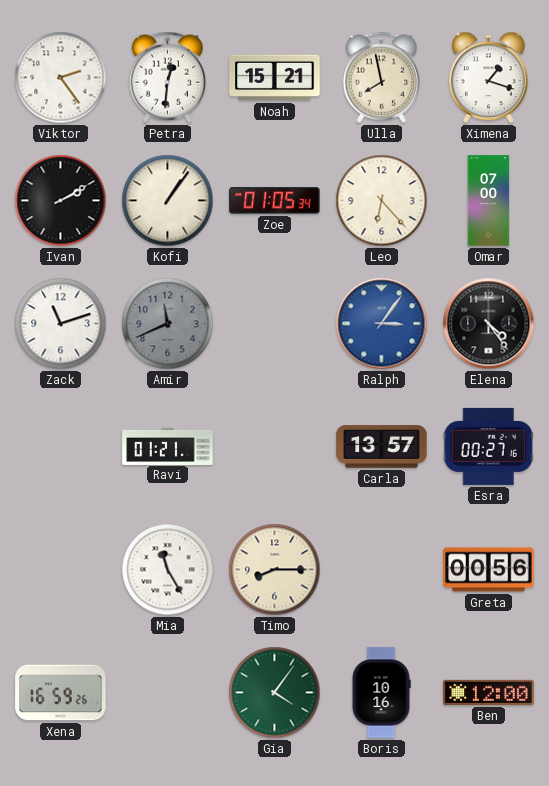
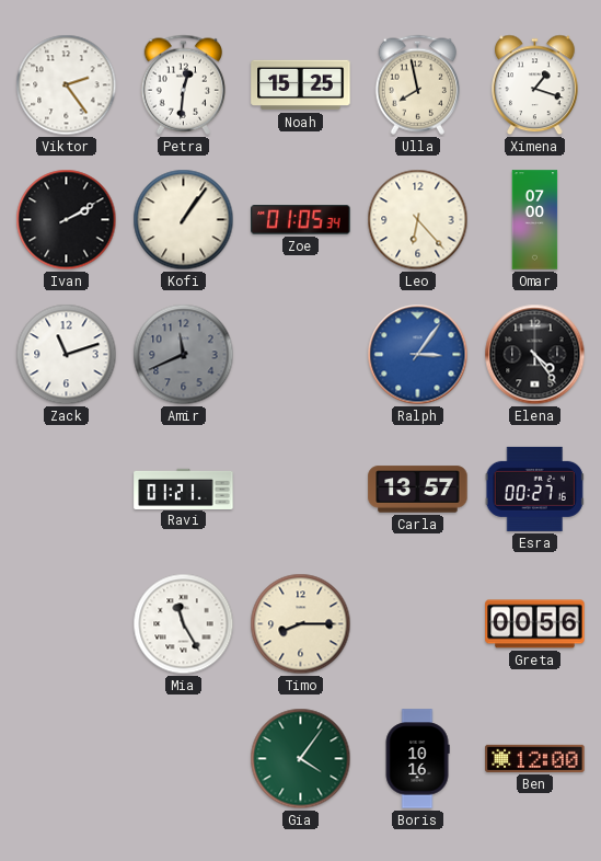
Noah: 15:21 -> 15:25
Xena: 16:59 -> none
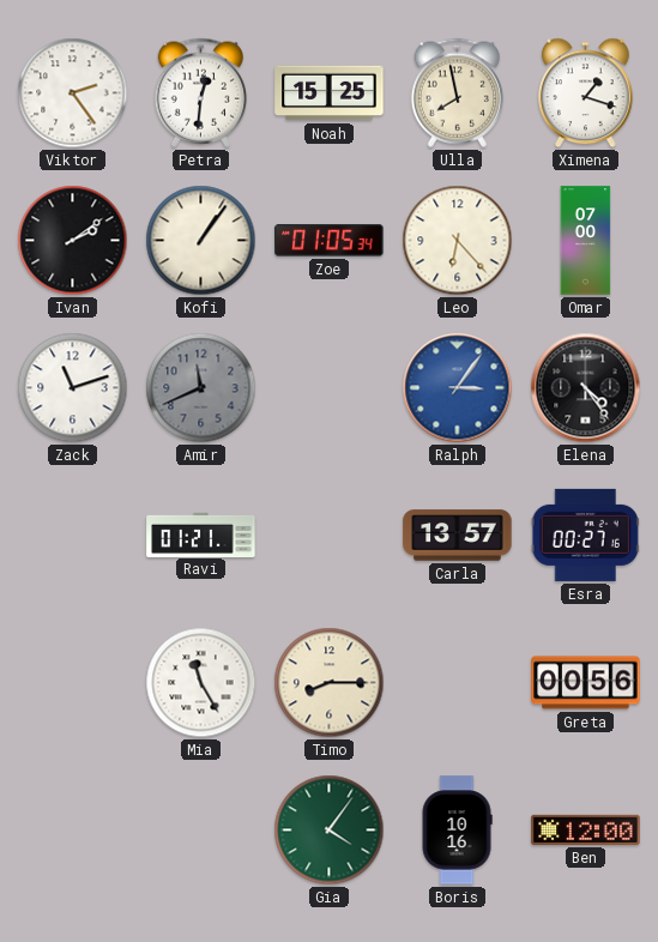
Ivan: 2:10 -> 2:09
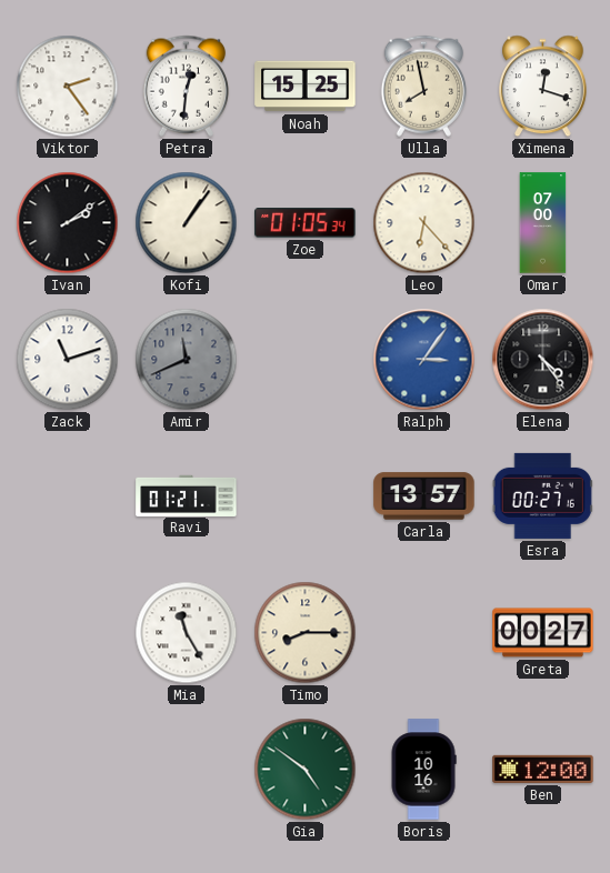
Ximena: 1:18 -> 12:18
Greta: 00:56 -> 00:27
Gia: 4:06 -> 4:51
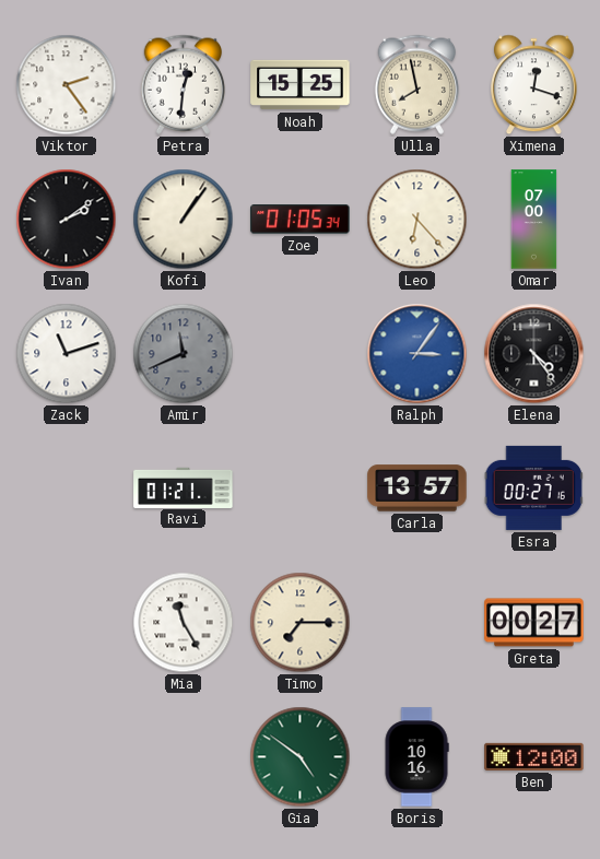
Timo: 8:15 -> 7:15
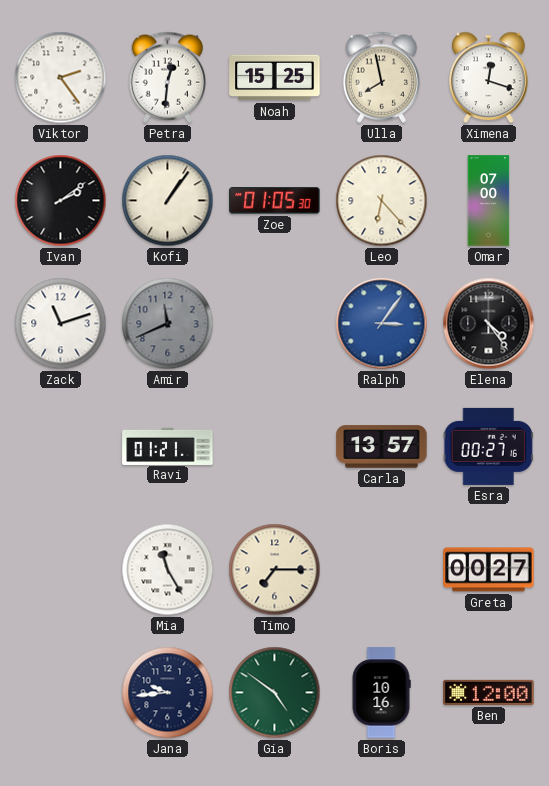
Zoe: 01:05:34 -> 01:05:30
Jana: none -> 9:44
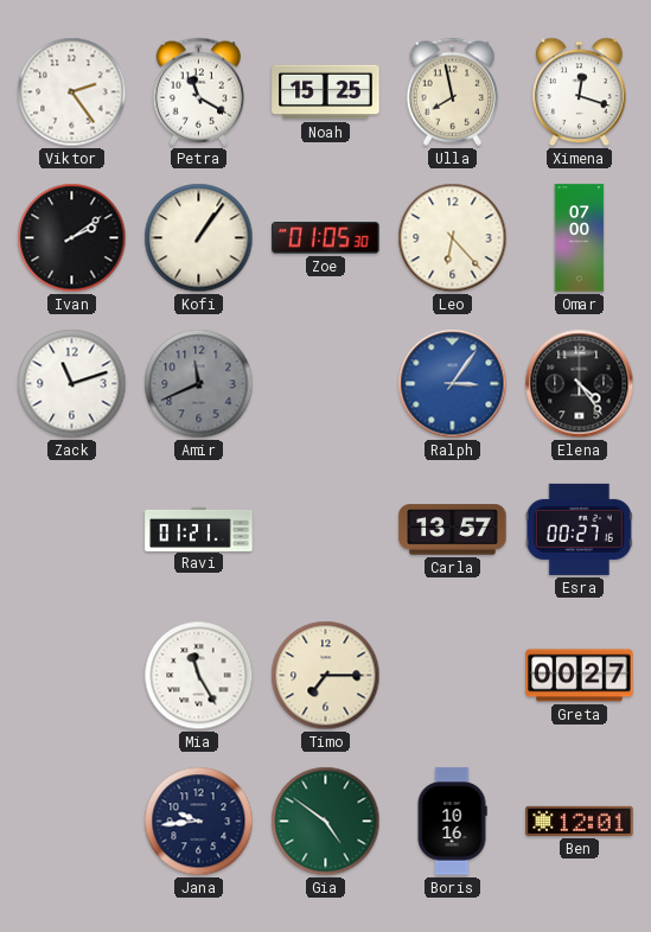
Petra: 12:31 -> 11:20
Ben: 12:00 -> 12:01
